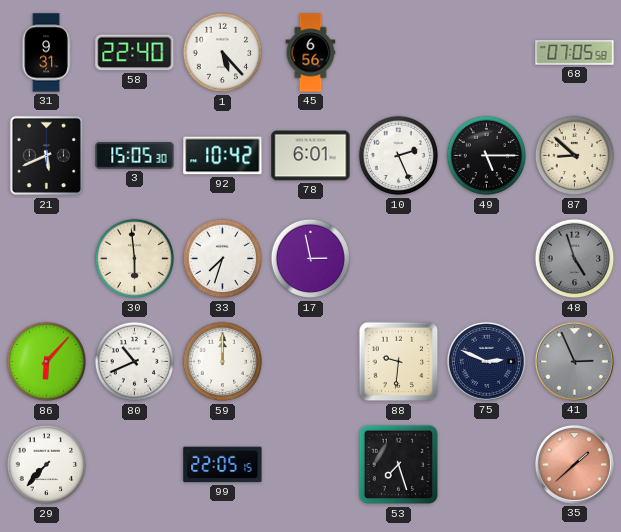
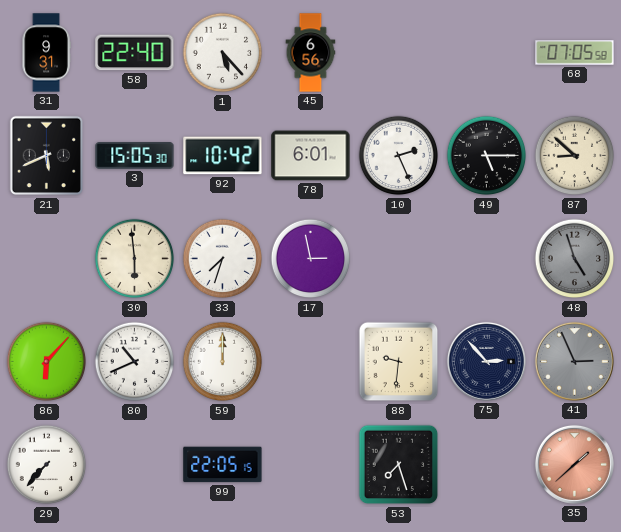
75: 2:49 -> 2:53
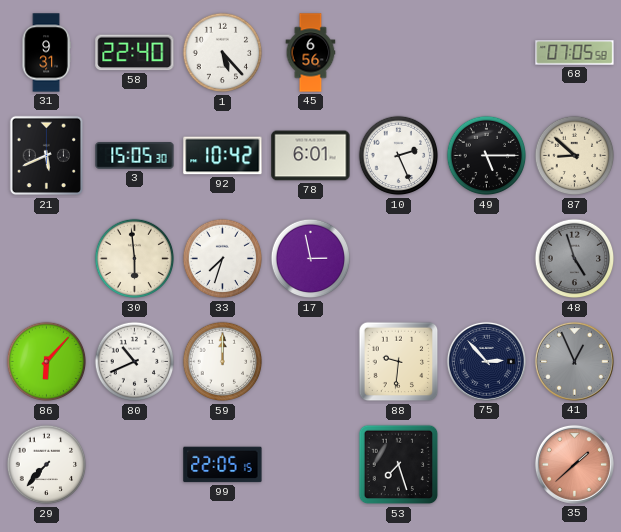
41: 2:56 -> 12:56
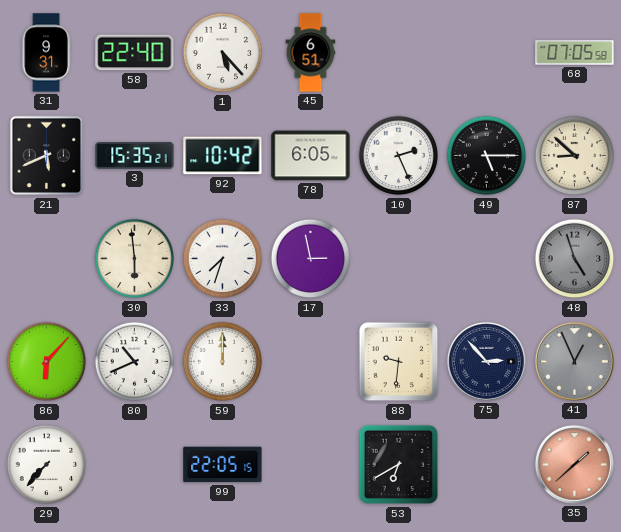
45: 6:56 -> 6:51
3: 15:05 -> 15:35
78: 6:01 -> 6:05
53: 7:27 -> 6:40
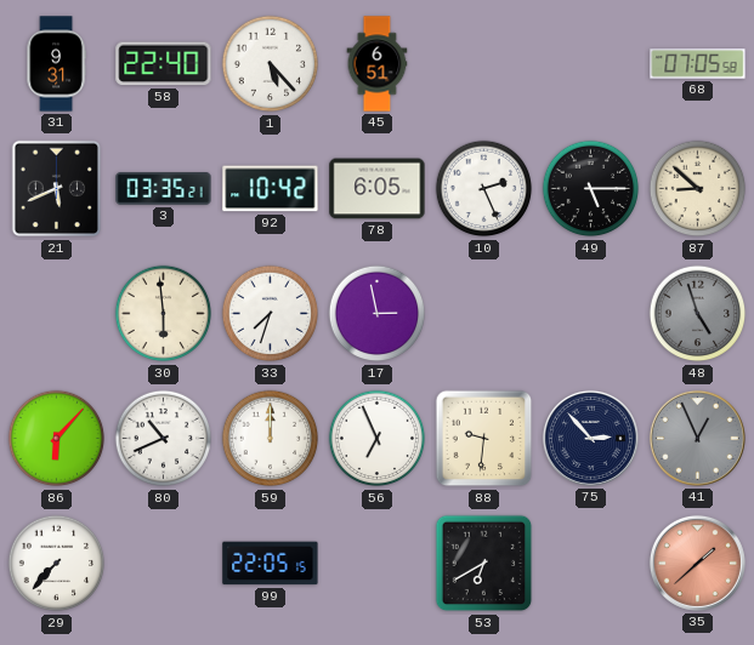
3: 15:35 -> 03:35
56: none -> 6:56
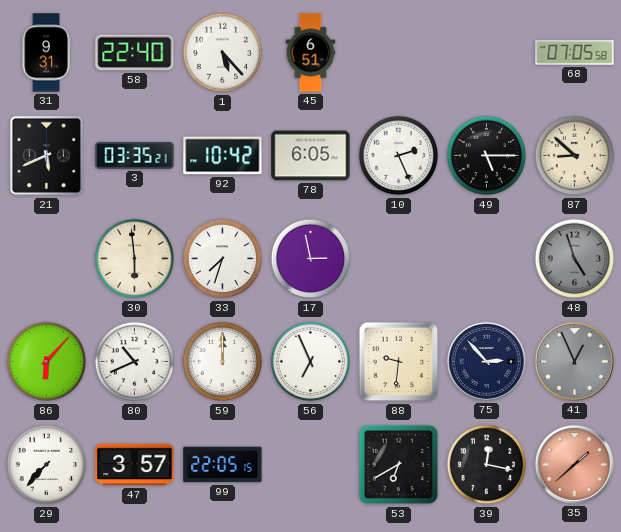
47: none -> 3:57
39: none -> 12:17
